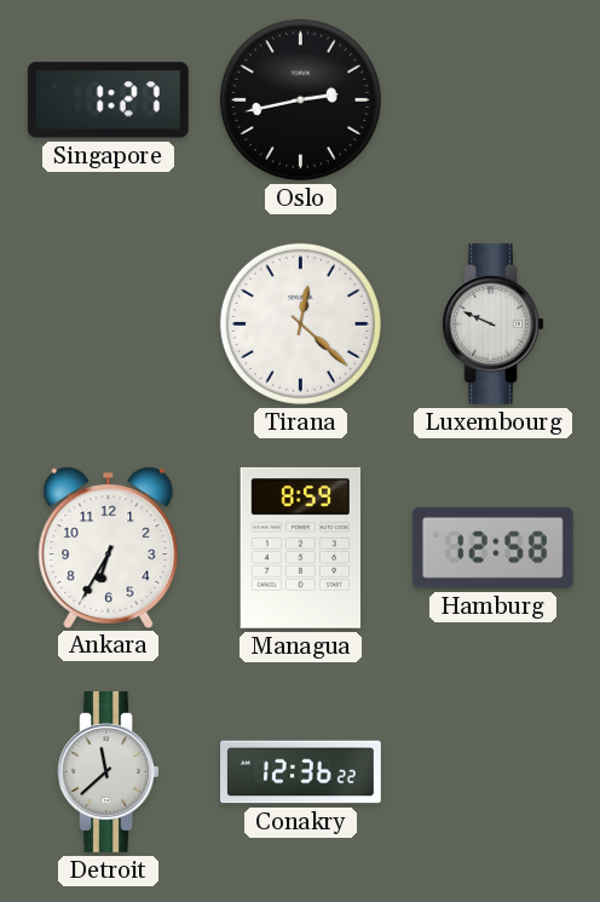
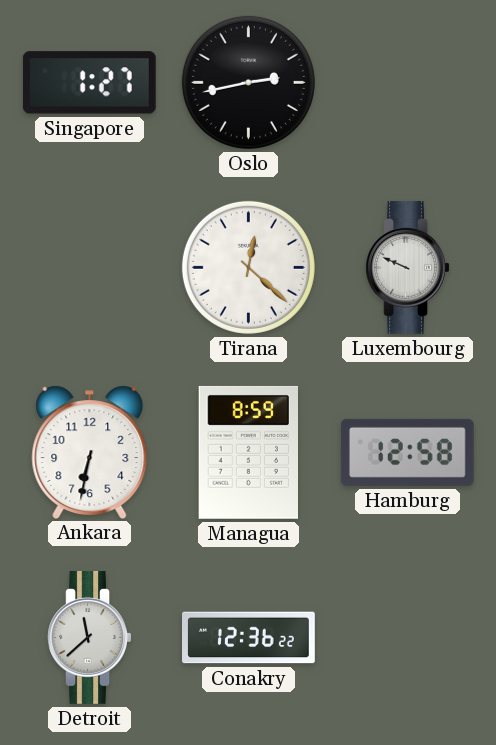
Ankara: 6:35 -> 6:32
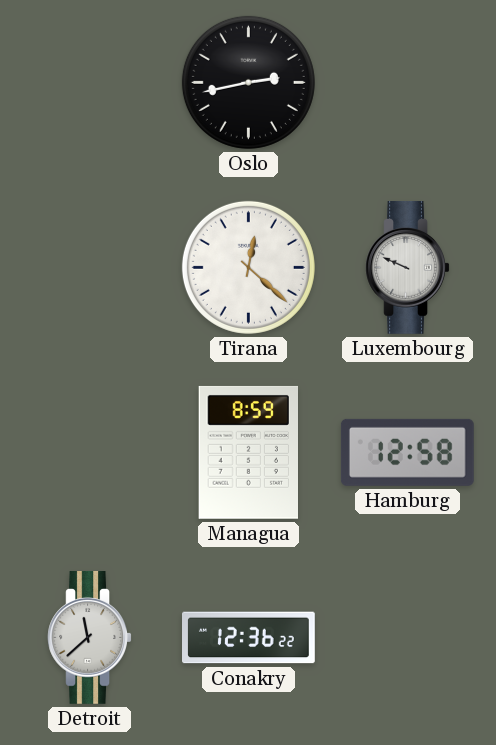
Singapore: 1:27 -> none
Ankara: 6:32 -> none
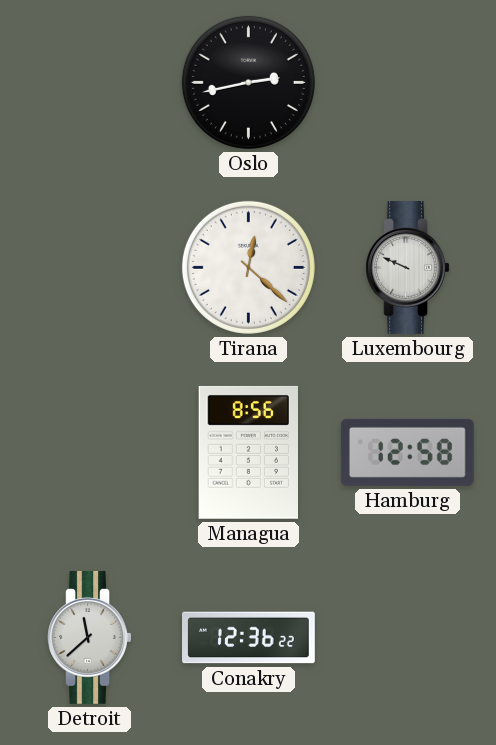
Managua: 8:59 -> 8:56
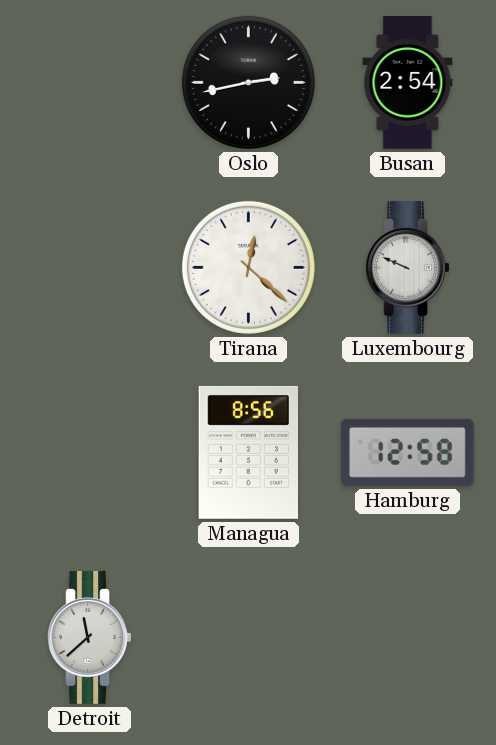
Busan: none -> 2:54
Conakry: 12:36 -> none
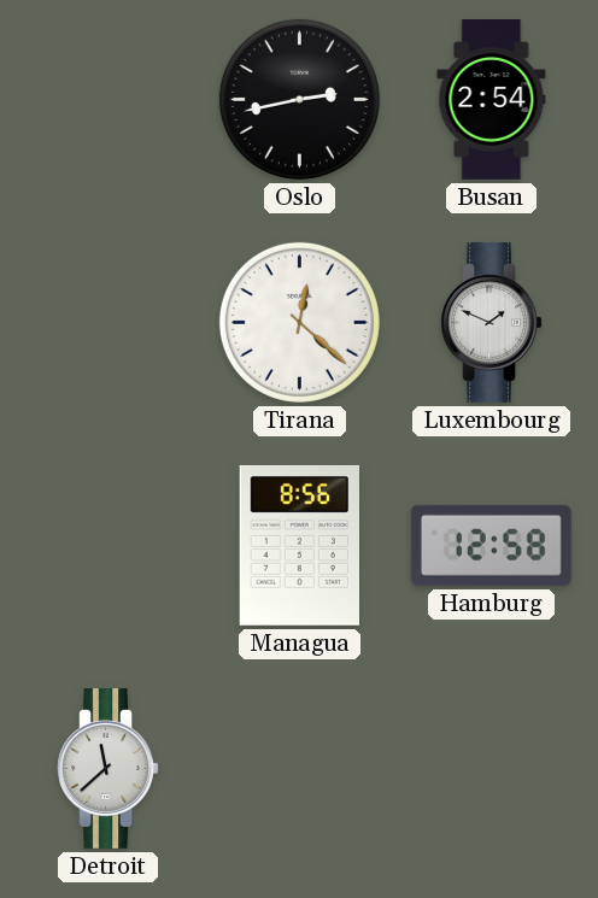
Luxembourg: 9:49 -> 1:49
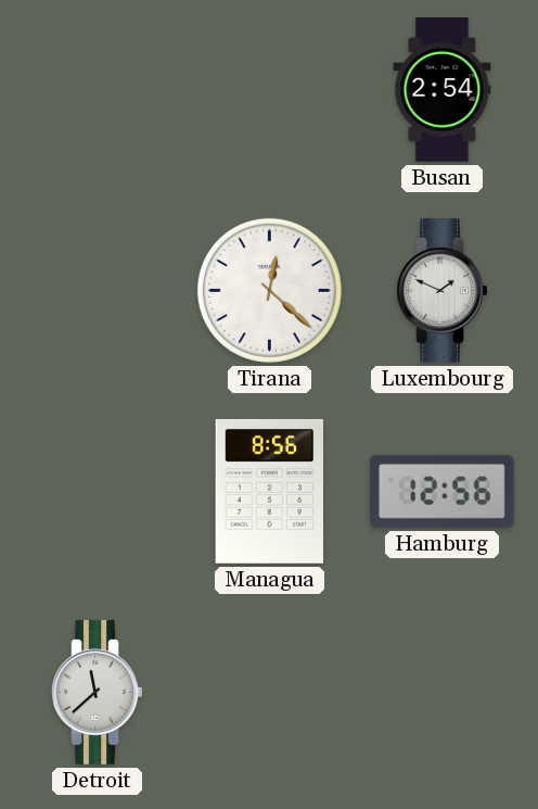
Oslo: 2:43 -> none
Hamburg: 12:58 -> 12:56
